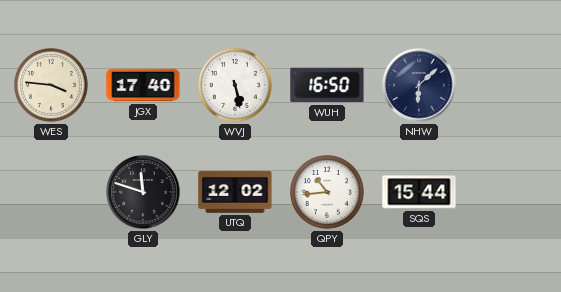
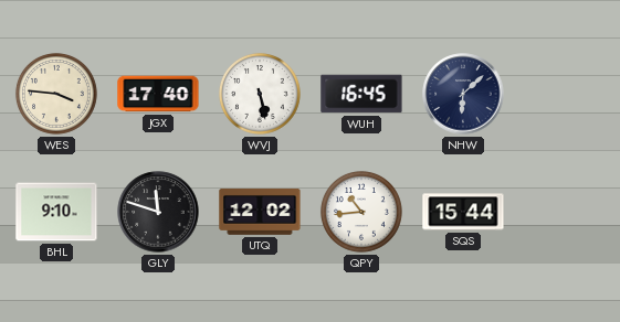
WUH: 16:50 -> 16:45
BHL: none -> 9:10
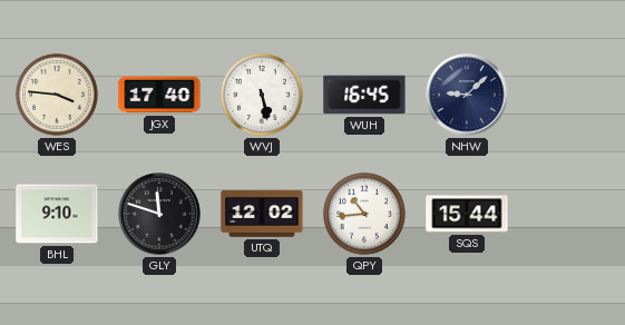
NHW: 6:08 -> 9:08
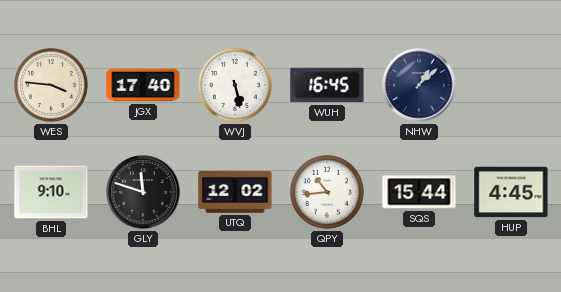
NHW: 9:08 -> 1:08
HUP: none -> 4:45
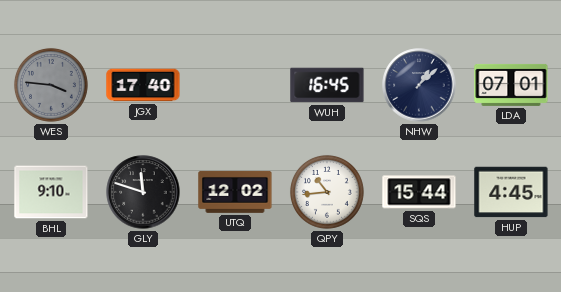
WES dial: cream -> grey
WVJ: 5:28 -> none
LDA: none -> 07:01
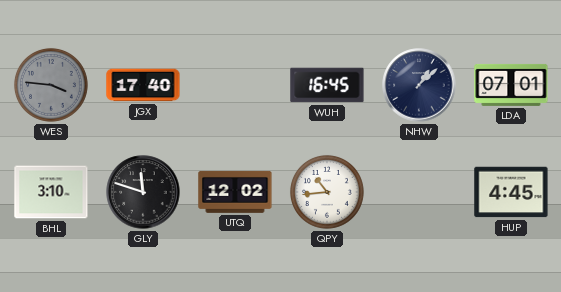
BHL: 9:10 -> 3:10
SQS: 15:44 -> none
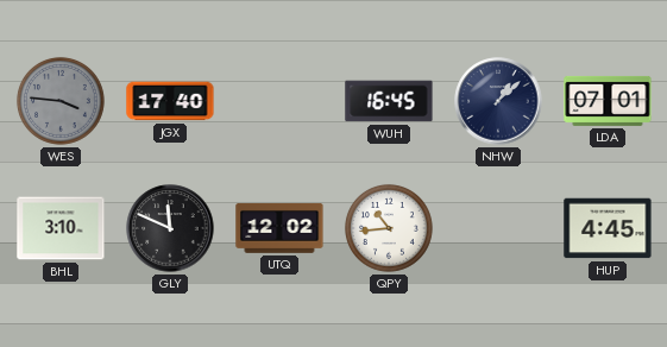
GLY: 11:48 -> 11:49
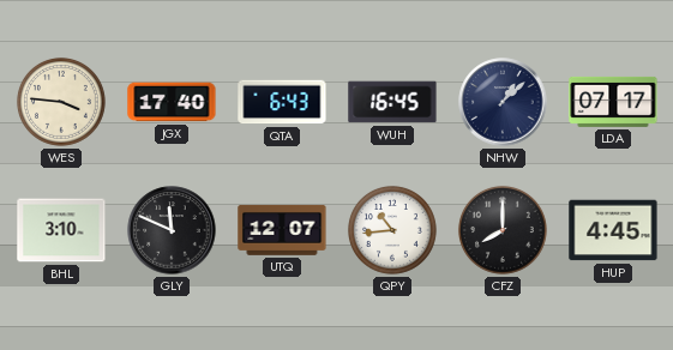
WES dial: grey -> cream
QTA: none -> 6:43
LDA: 07:01 -> 07:17
UTQ: 12:02 -> 12:07
CFZ: none -> 8:00
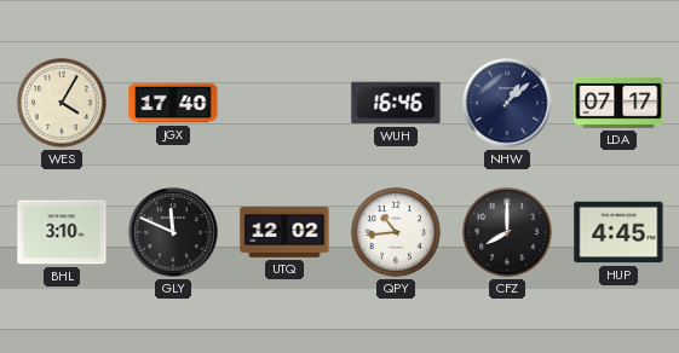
WES: 3:46 -> 4:05
QTA: 6:43 -> none
WUH: 16:45 -> 16:46
UTQ: 12:07 -> 12:02
